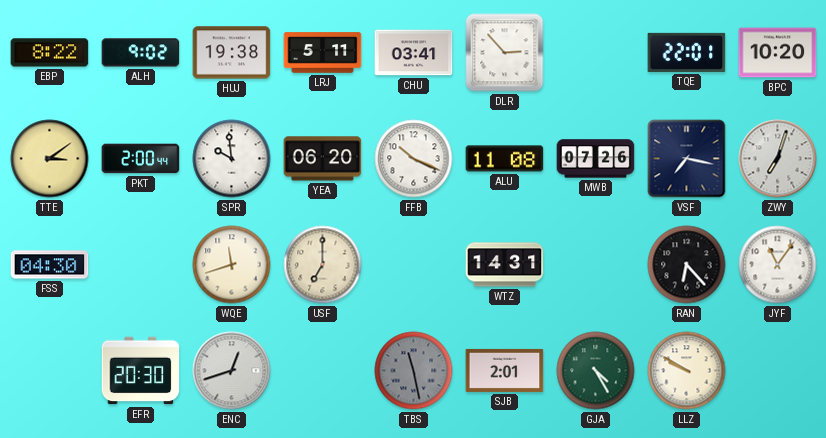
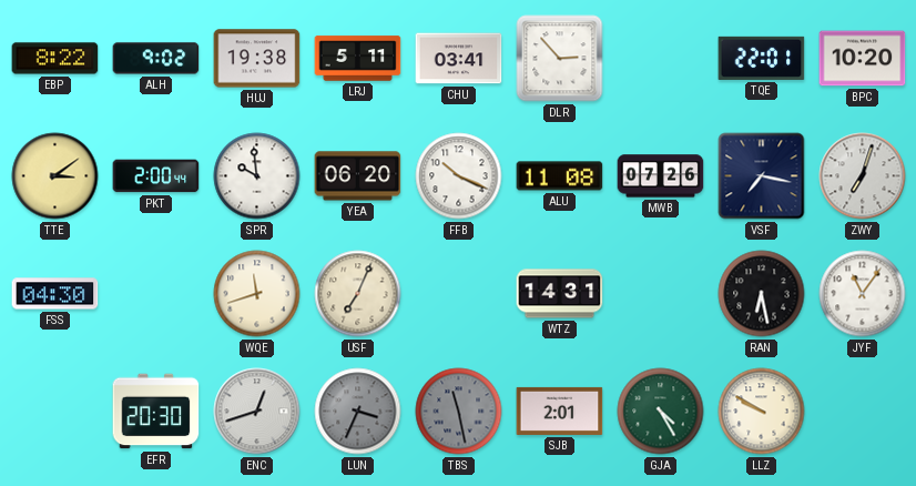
USF: 7:00 -> 7:04
RAN: 6:23 -> 6:28
LUN: none -> 3:34
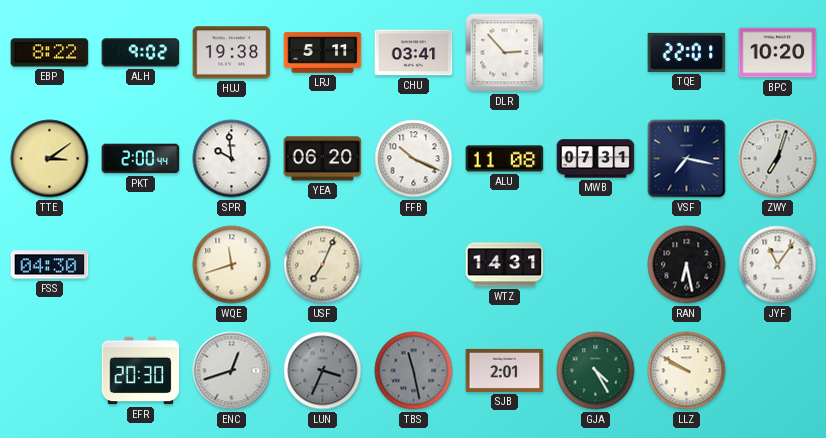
MWB: 07:26 -> 07:31
